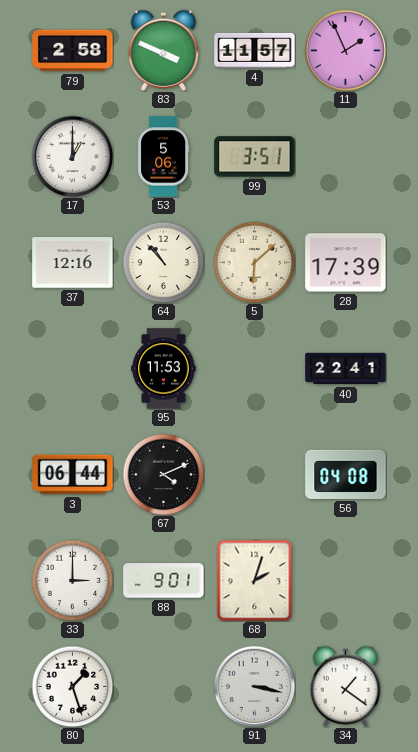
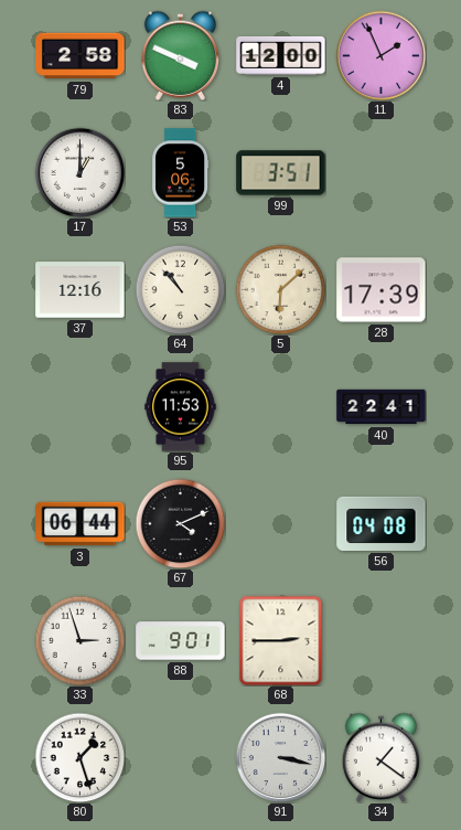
4: 11:57 -> 12:00
33: 3:00 -> 2:57
68: 2:03 -> 2:45
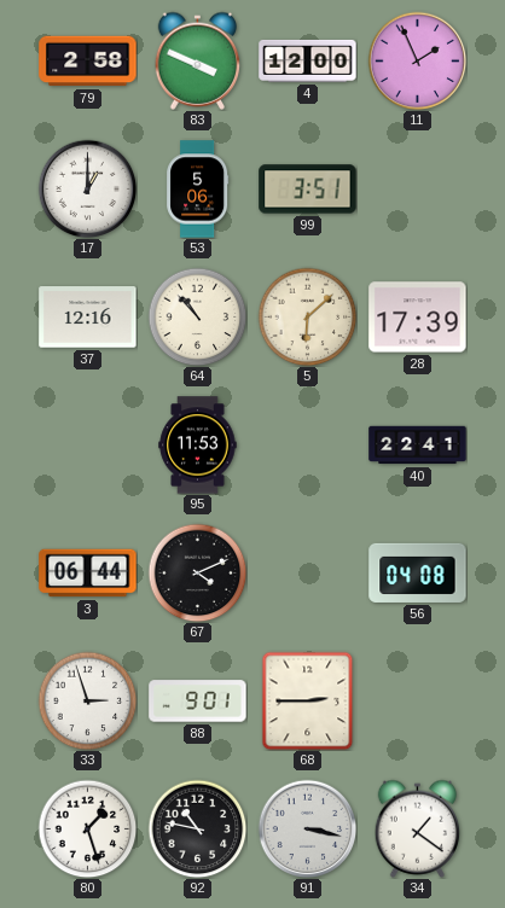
92: none -> 10:47
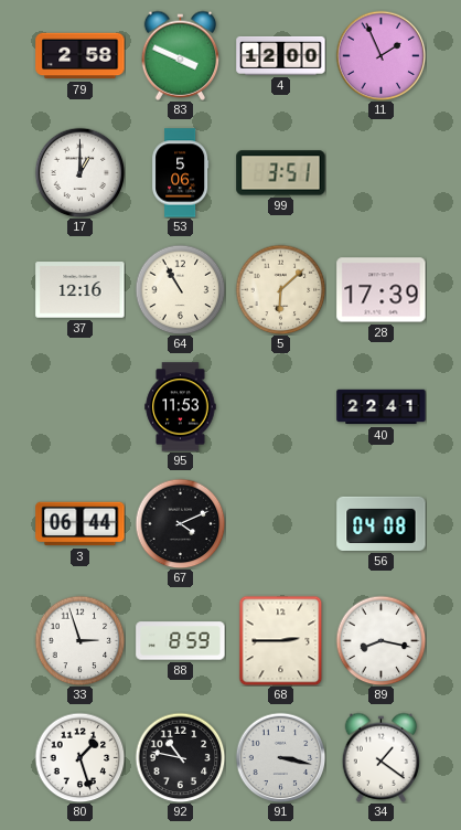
64: 10:53 -> 10:55
88: 9:01 -> 8:59
89: none -> 8:17
